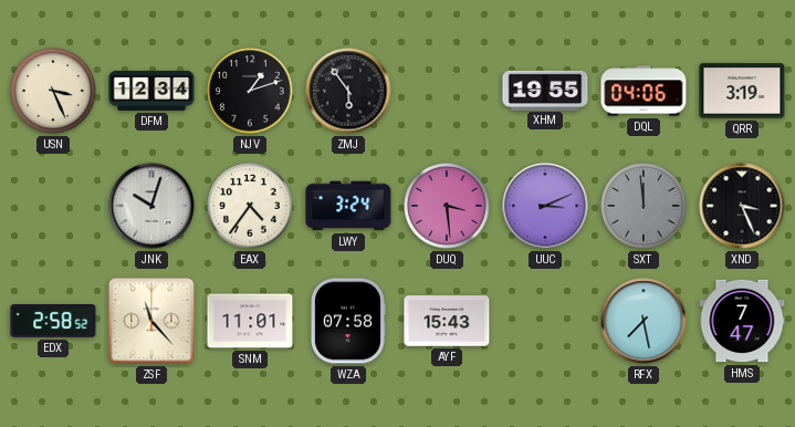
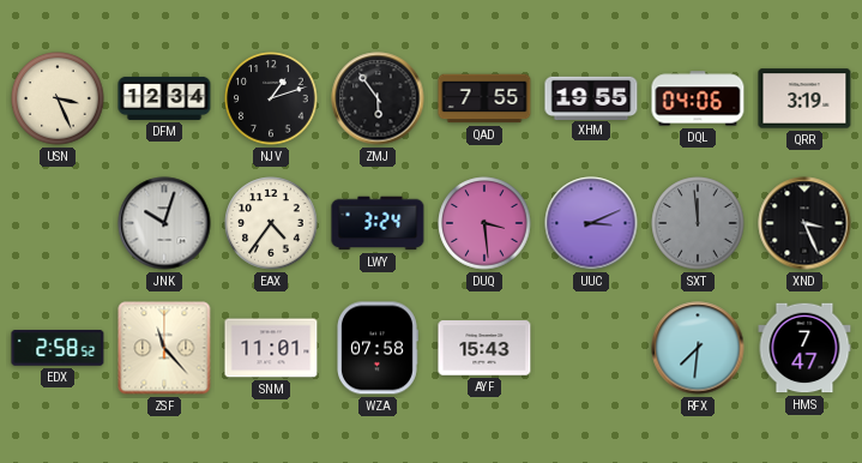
QAD: none -> 7:55
RFX: 7:28 -> 7:31
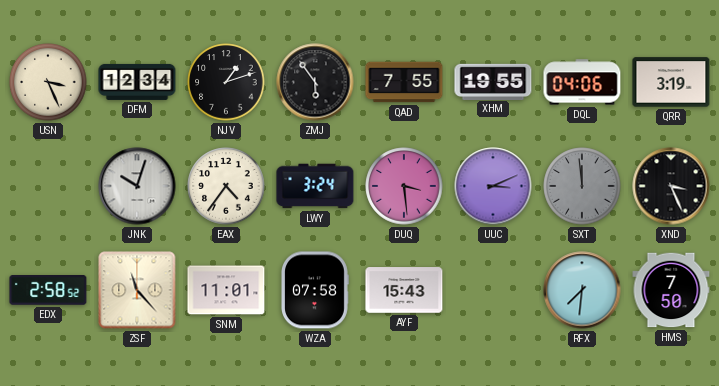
HMS: 7:47 -> 7:50
